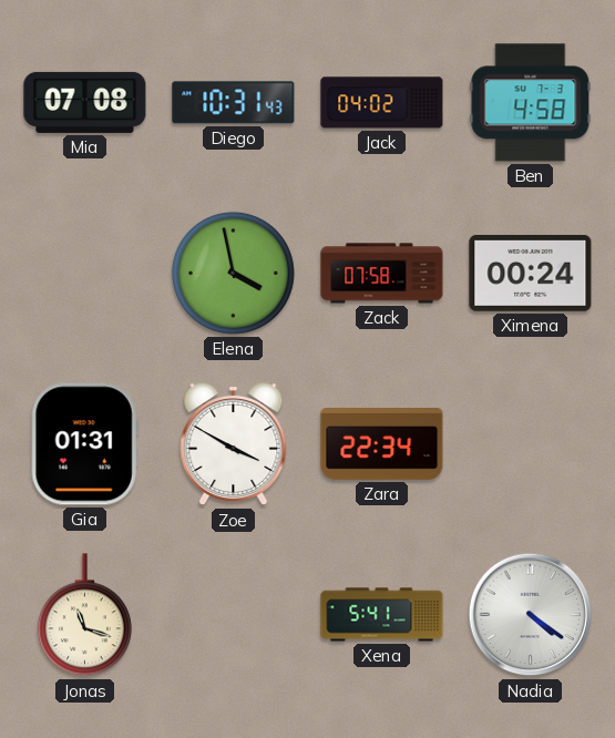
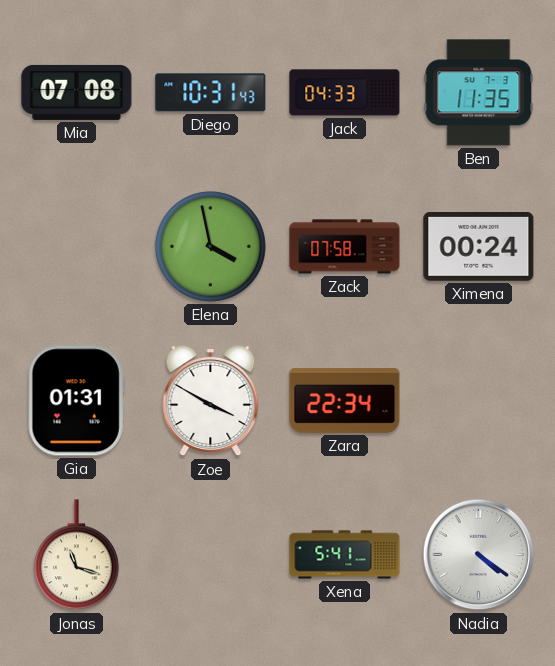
Jack: 04:02 -> 04:33
Ben: 4:58 -> 11:35
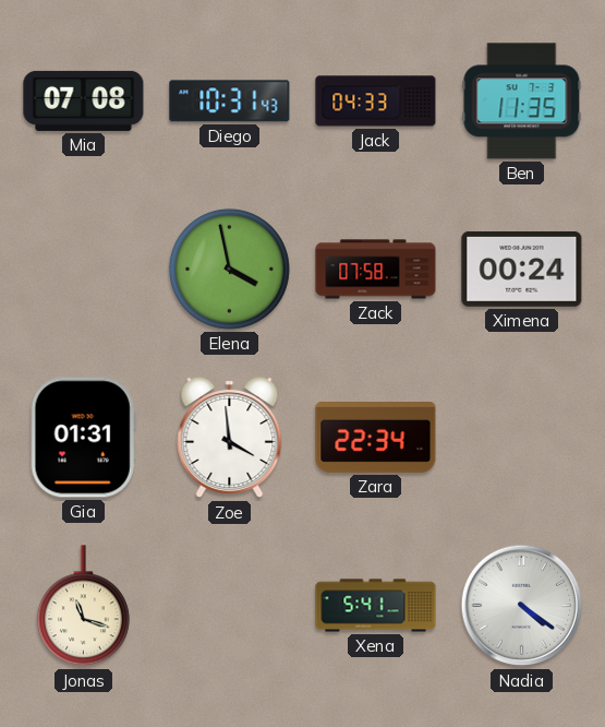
Zoe: 3:50 -> 3:59
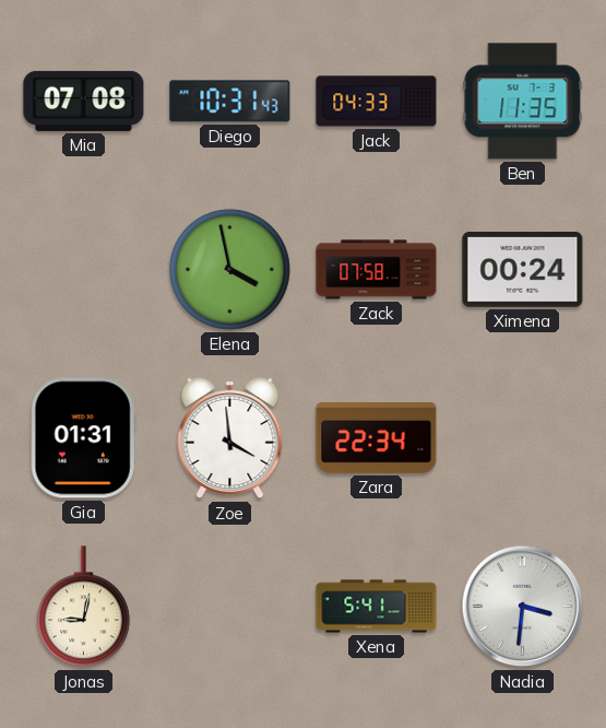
Jonas: 11:18 -> 9:02
Nadia: 4:21 -> 3:31
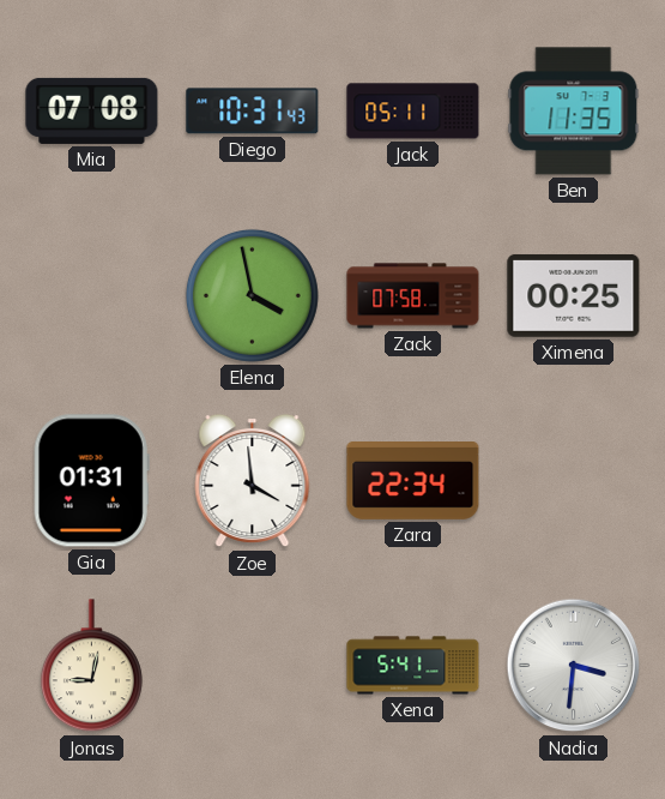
Jack: 04:33 -> 05:11
Ximena: 00:24 -> 00:25
